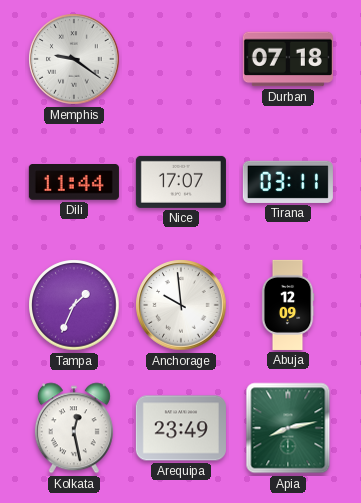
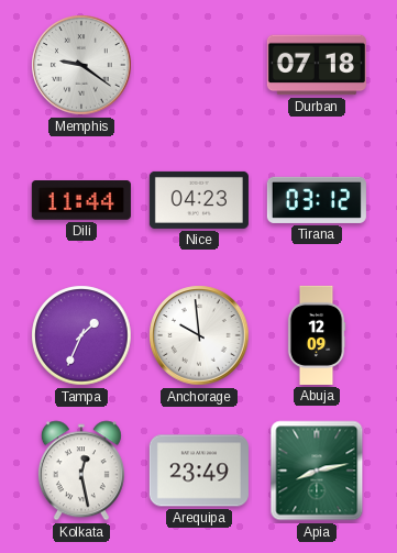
Nice: 17:07 -> 04:23
Tirana: 03:11 -> 03:12
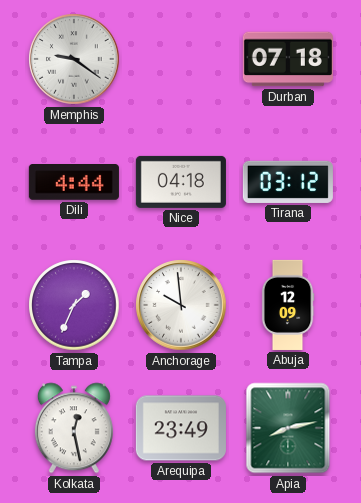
Dili: 11:44 -> 4:44
Nice: 04:23 -> 04:18
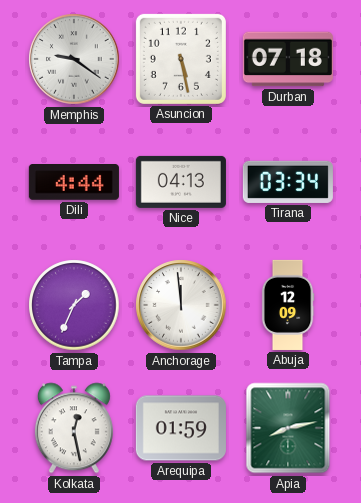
Asuncion: none -> 5:28
Nice: 04:18 -> 04:13
Tirana: 03:12 -> 03:34
Anchorage: 9:59 -> 11:59
Arequipa: 23:49 -> 01:59
